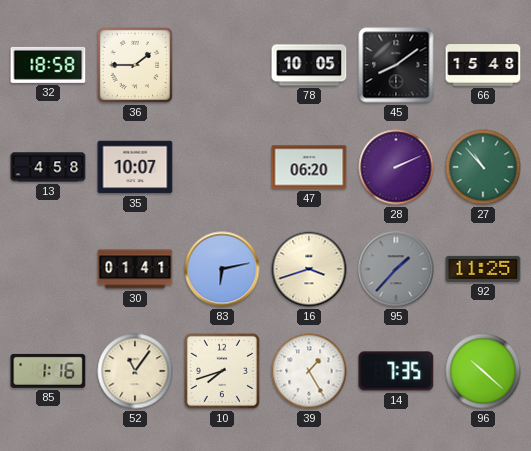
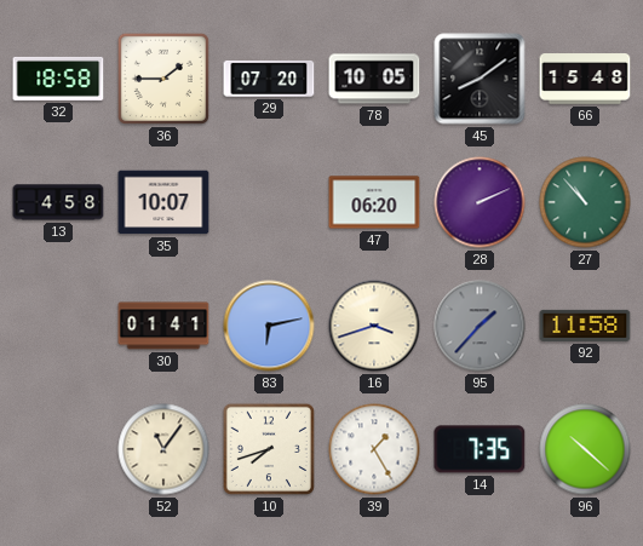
29: none -> 07:20
92: 11:25 -> 11:58
85: 1:16 -> none
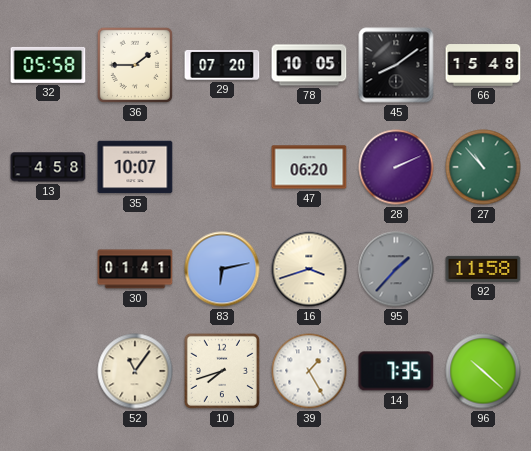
32: 18:58 -> 05:58
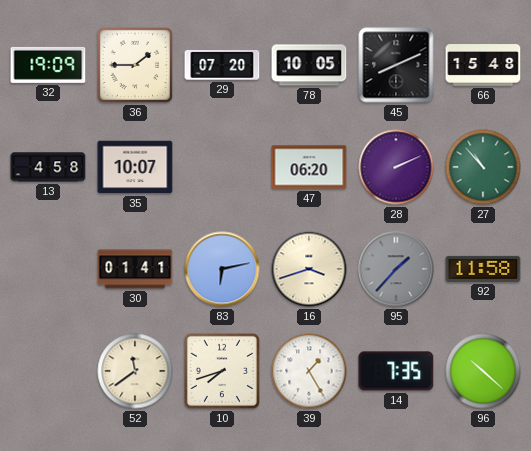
32: 05:58 -> 19:09
45: 8:09 -> 8:11
52: 11:06 -> 11:39
